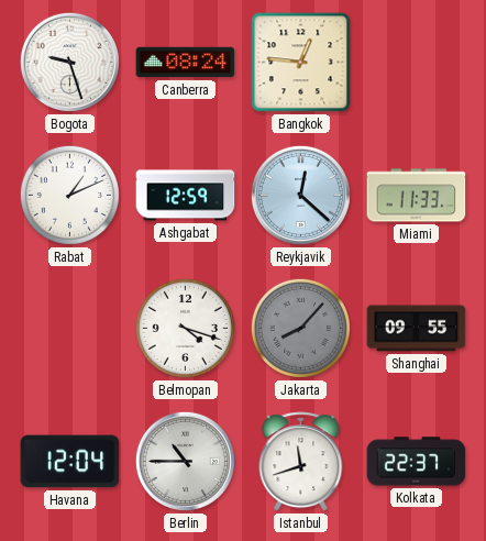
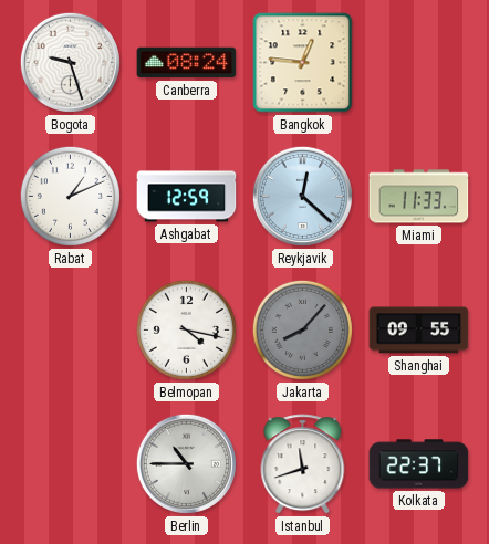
Belmopan: 4:18 -> 4:17
Havana: 12:04 -> none
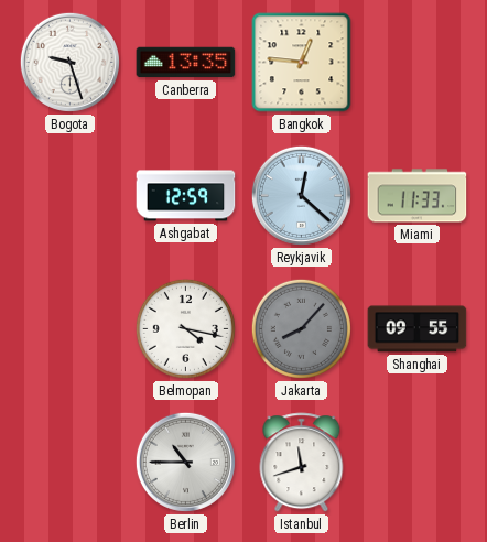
Canberra: 08:24 -> 13:35
Rabat: 1:11 -> none
Kolkata: 22:37 -> none
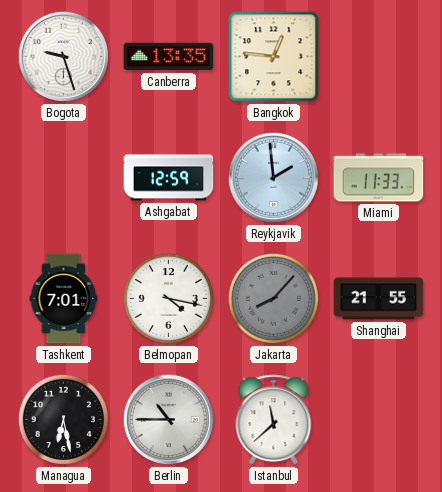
Reykjavik: 12:22 -> 1:59
Tashkent: none -> 7:01
Shanghai: 09:55 -> 21:55
Managua: none -> 6:28
Istanbul: 11:42 -> 11:38
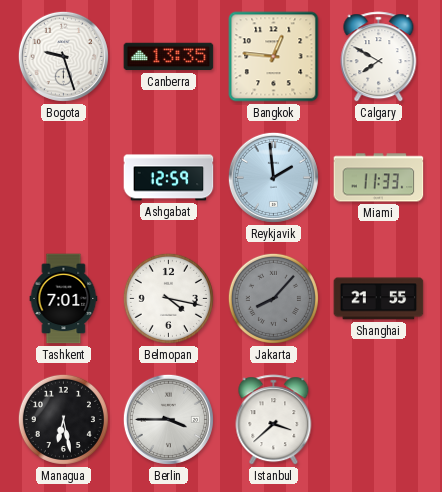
Calgary: none -> 7:50
Berlin: 10:45 -> 3:45
Istanbul: 11:38 -> 3:38
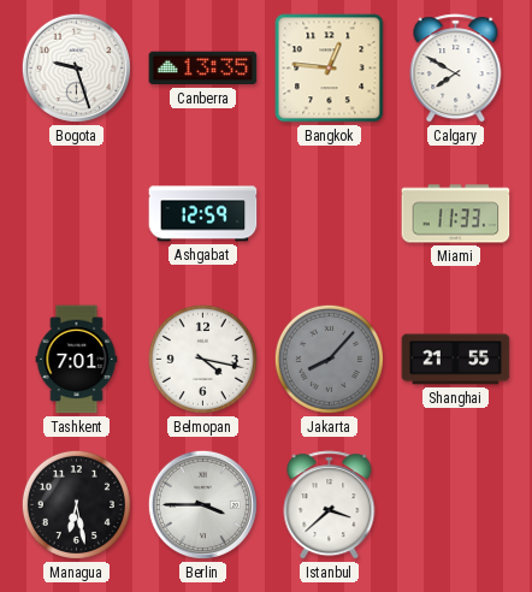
Reykjavik: 1:59 -> none
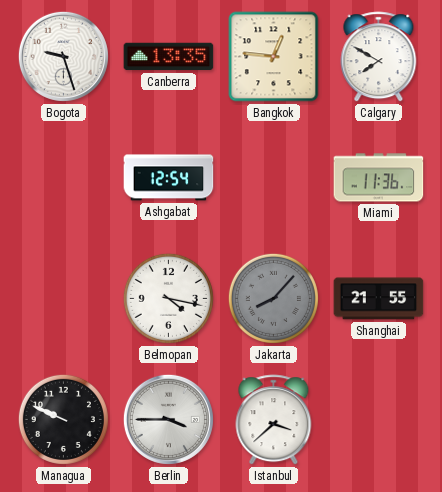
Ashgabat: 12:59 -> 12:54
Miami: 11:33 -> 11:36
Tashkent: 7:01 -> none
Managua: 6:28 -> 9:49
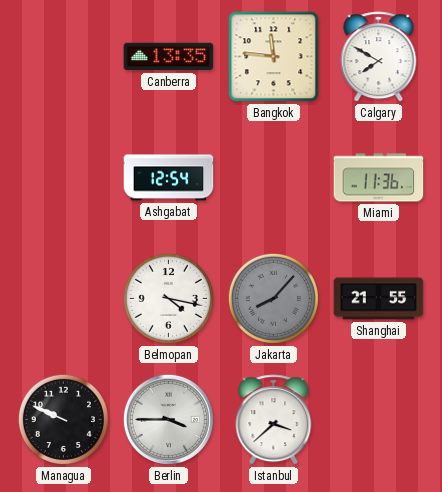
Bogota: 9:27 -> none
Bangkok: 12:46 -> 11:46
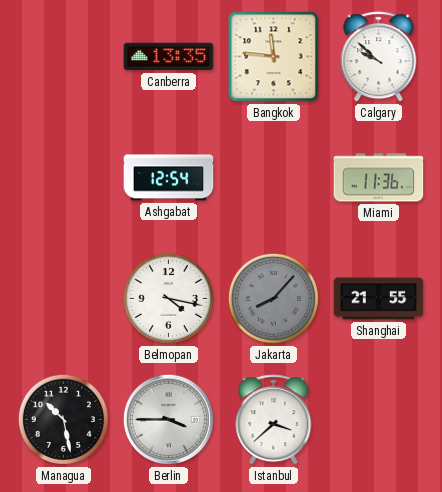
Calgary: 7:50 -> 9:52
Managua: 9:49 -> 10:28
